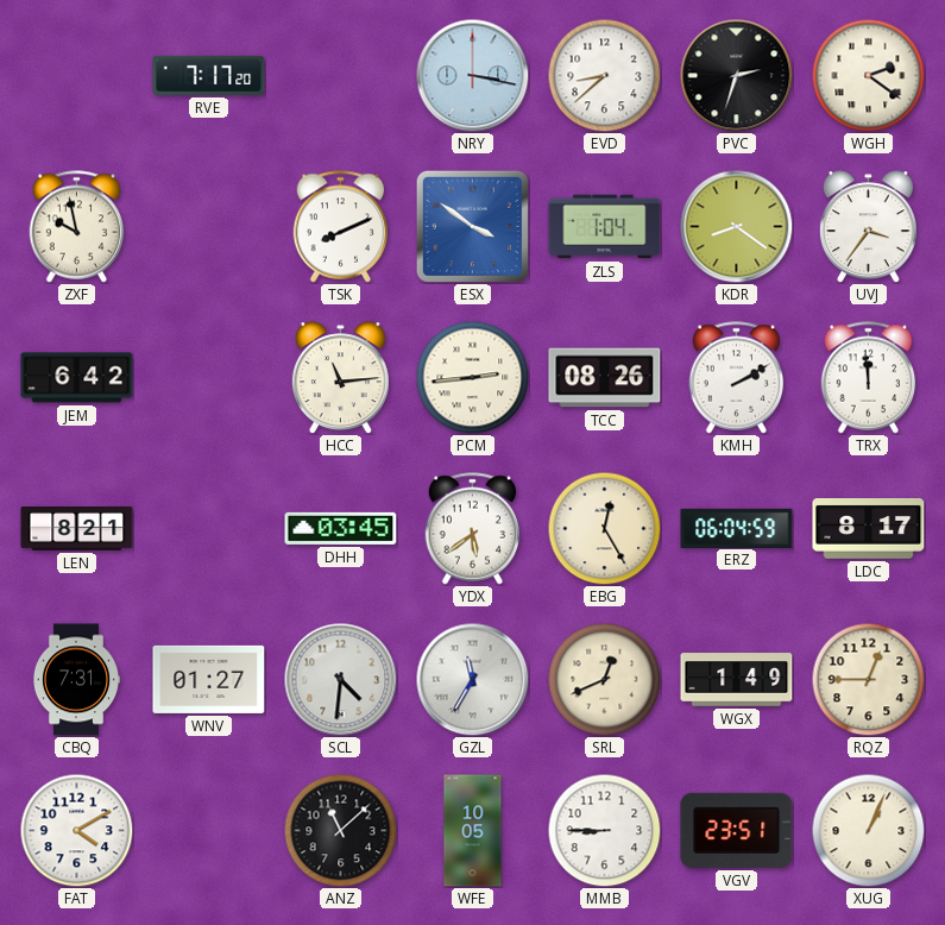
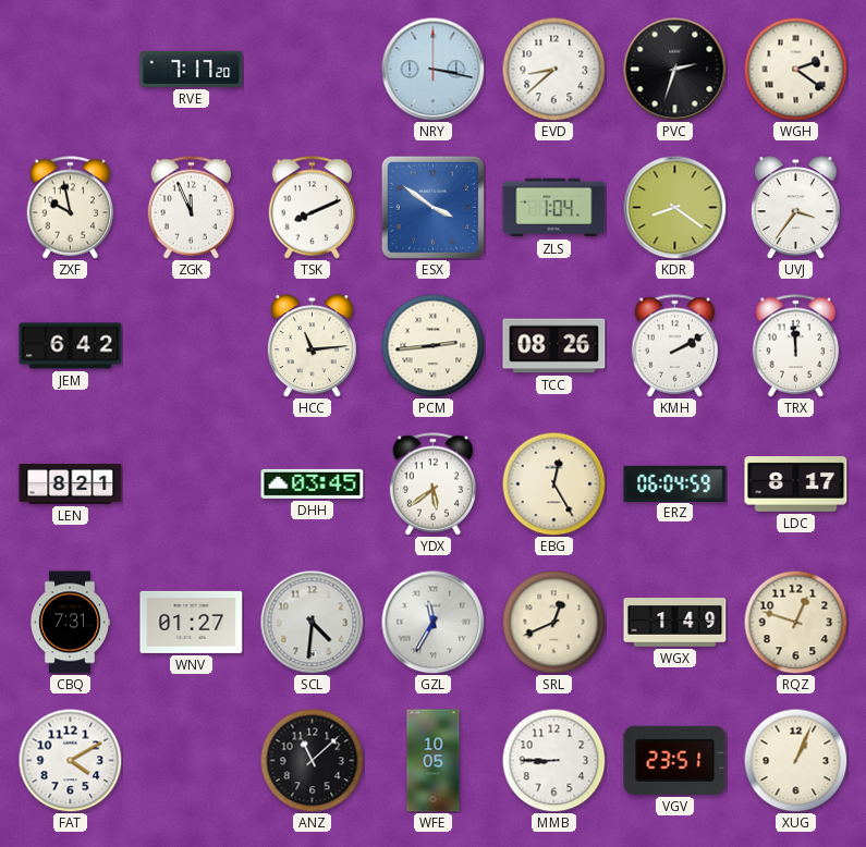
ZGK: none -> 11:56
RQZ: 12:45 -> 12:48
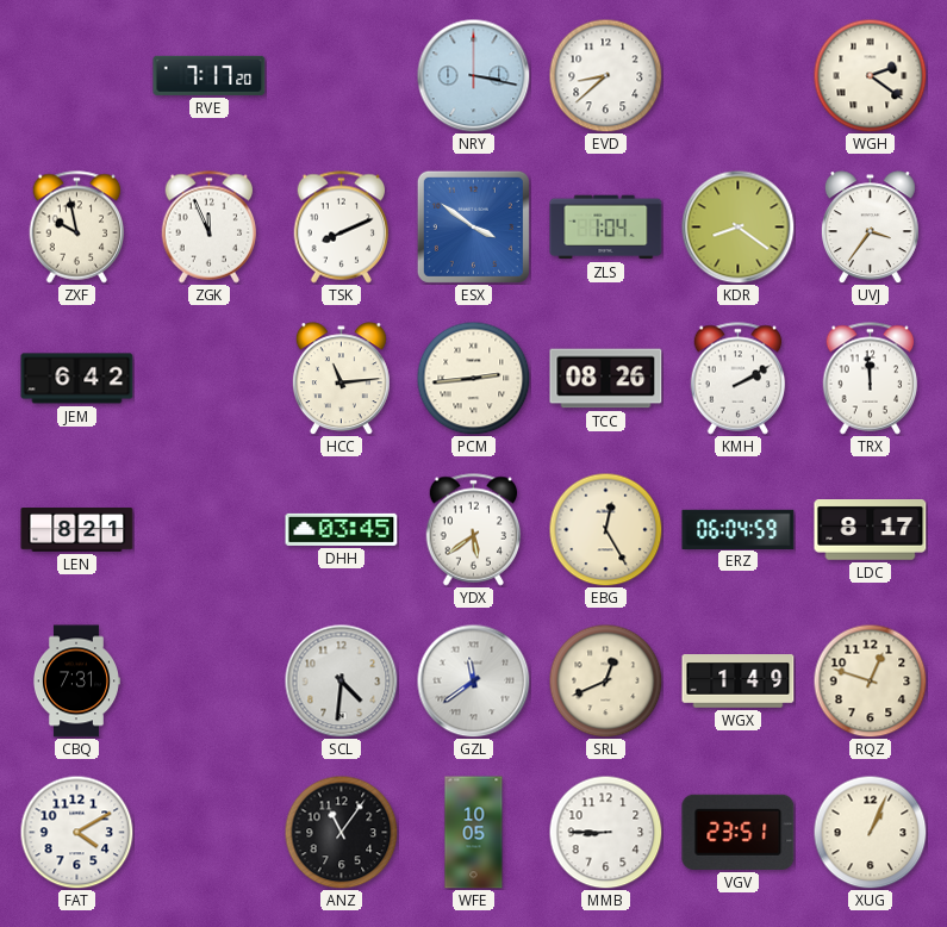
PVC: 2:33 -> none
WNV: 01:27 -> none
GZL: 11:35 -> 11:39
ANZ: 11:08 -> 11:06
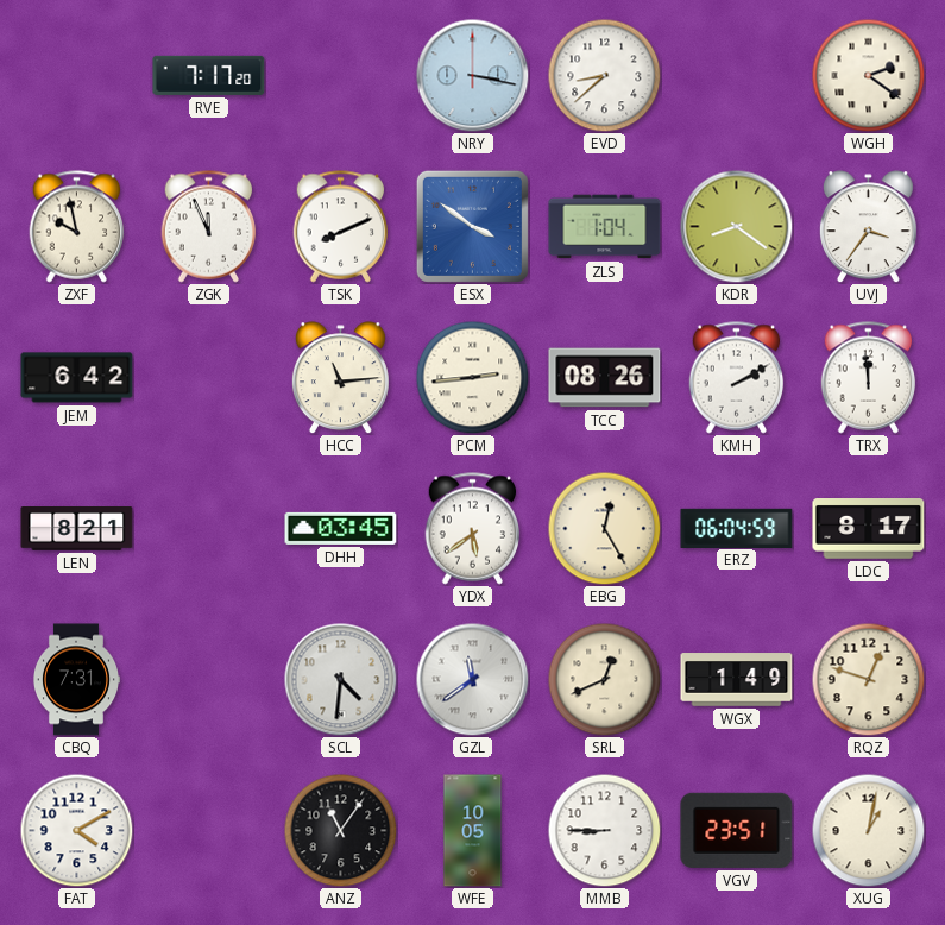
XUG: 1:04 -> 1:02
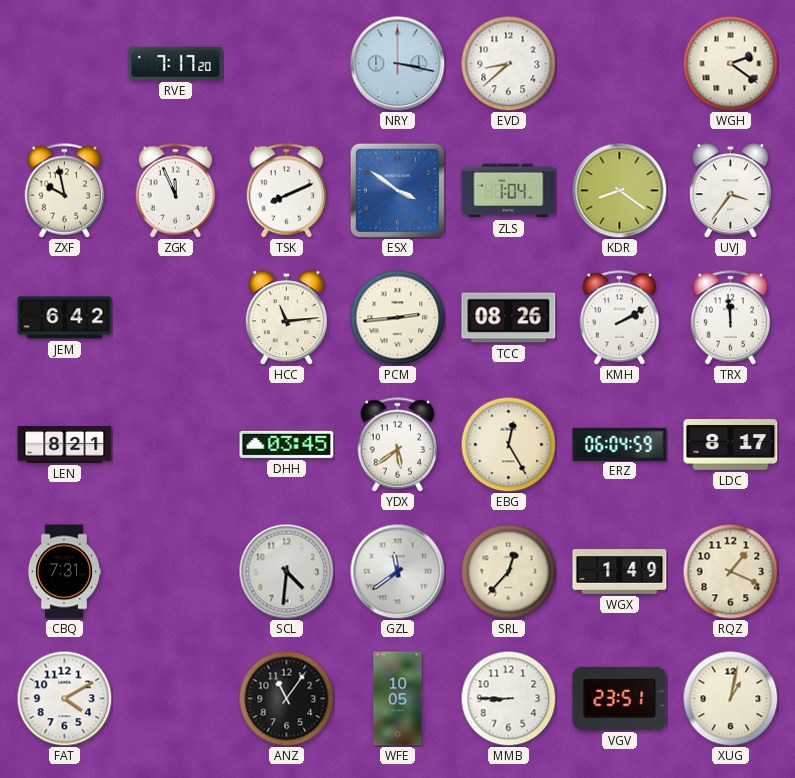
SRL: 12:41 -> 12:37
RQZ: 12:48 -> 1:19
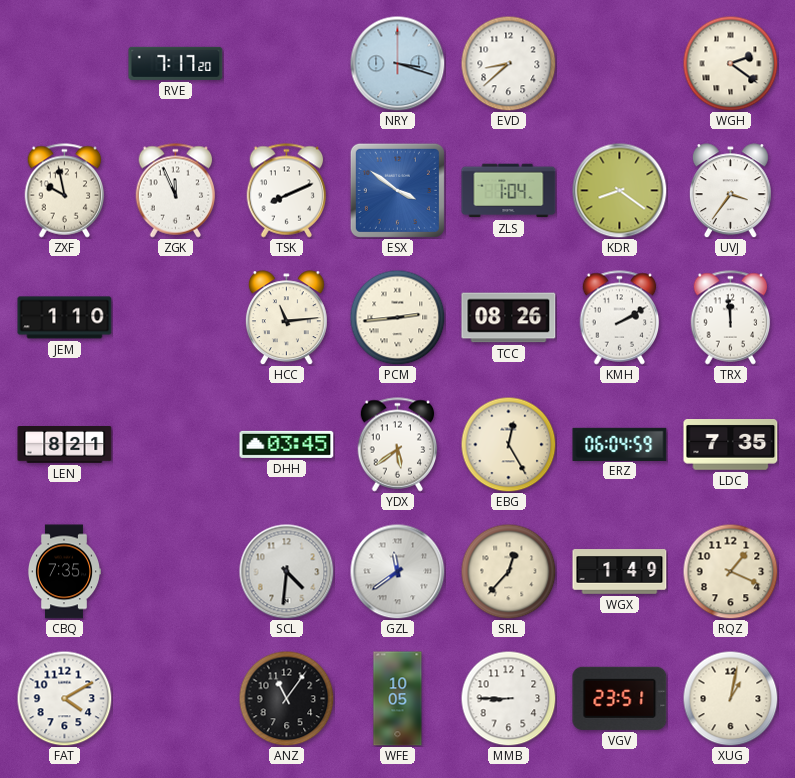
NRY: 3:17 -> 3:18
JEM: 6:42 -> 1:10
LDC: 8:17 -> 7:35
CBQ: 7:31 -> 7:35
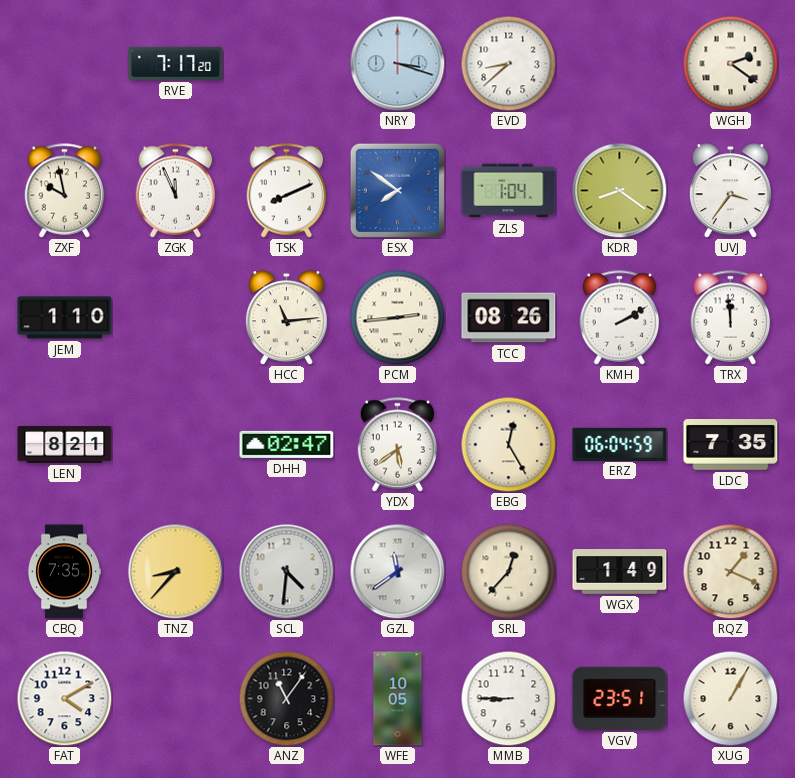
ESX: 3:51 -> 7:51
DHH: 03:45 -> 02:47
TNZ: none -> 8:37
XUG: 1:02 -> 1:05
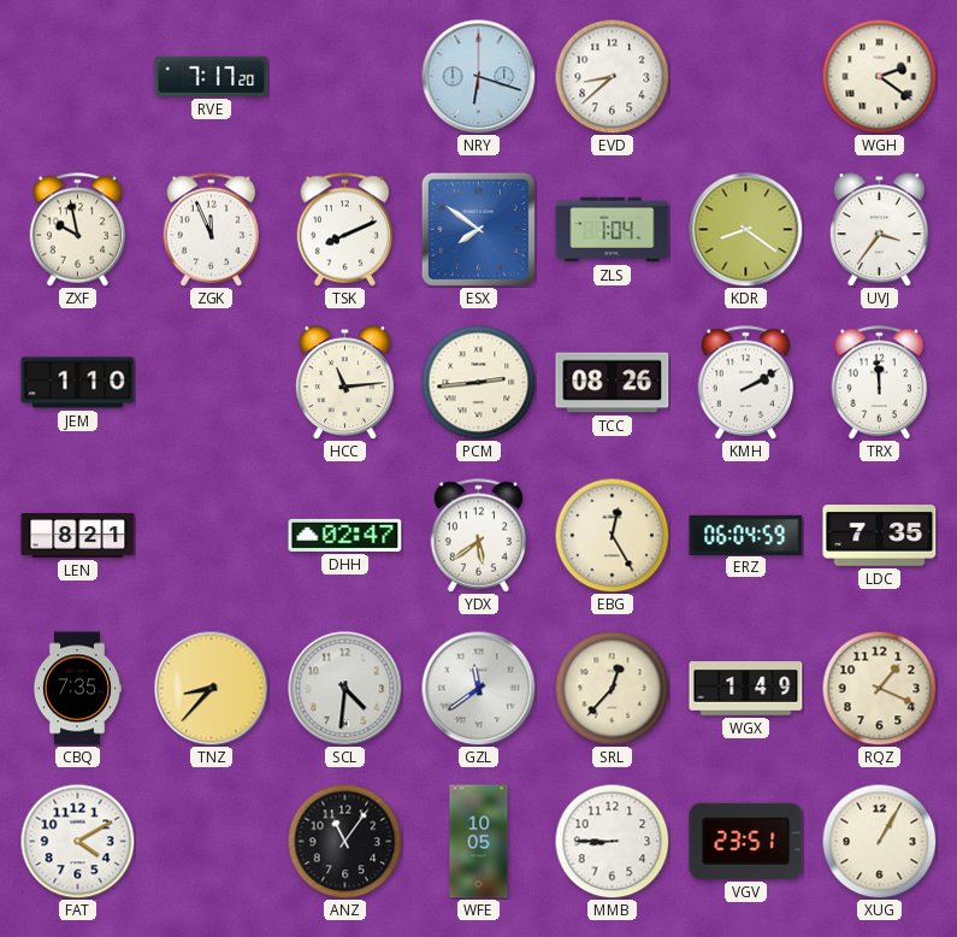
NRY: 3:18 -> 6:18
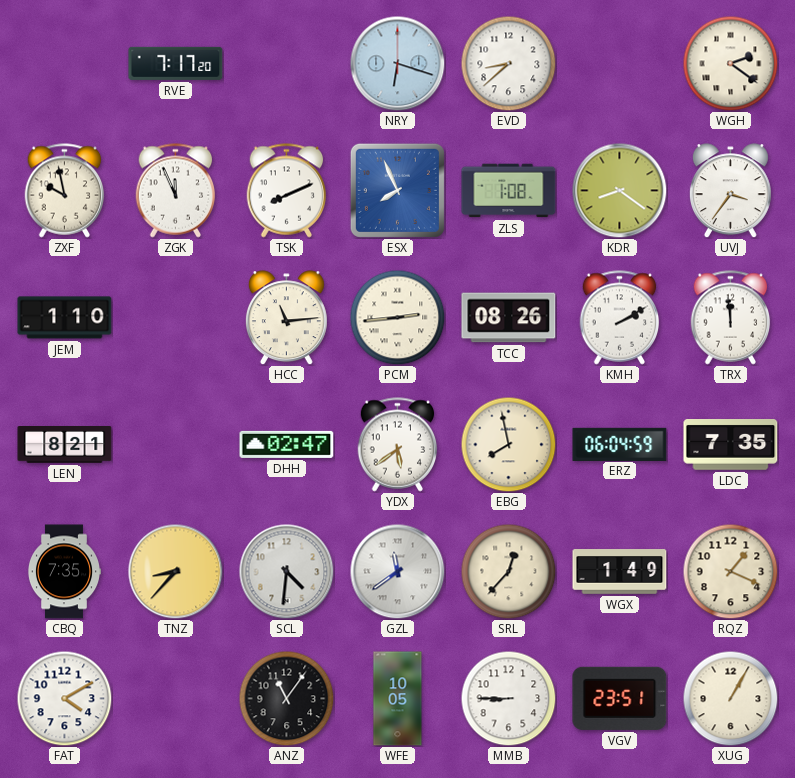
ESX: 7:51 -> 7:56
ZLS: 1:04 -> 1:08
EBG: 12:25 -> 7:58
